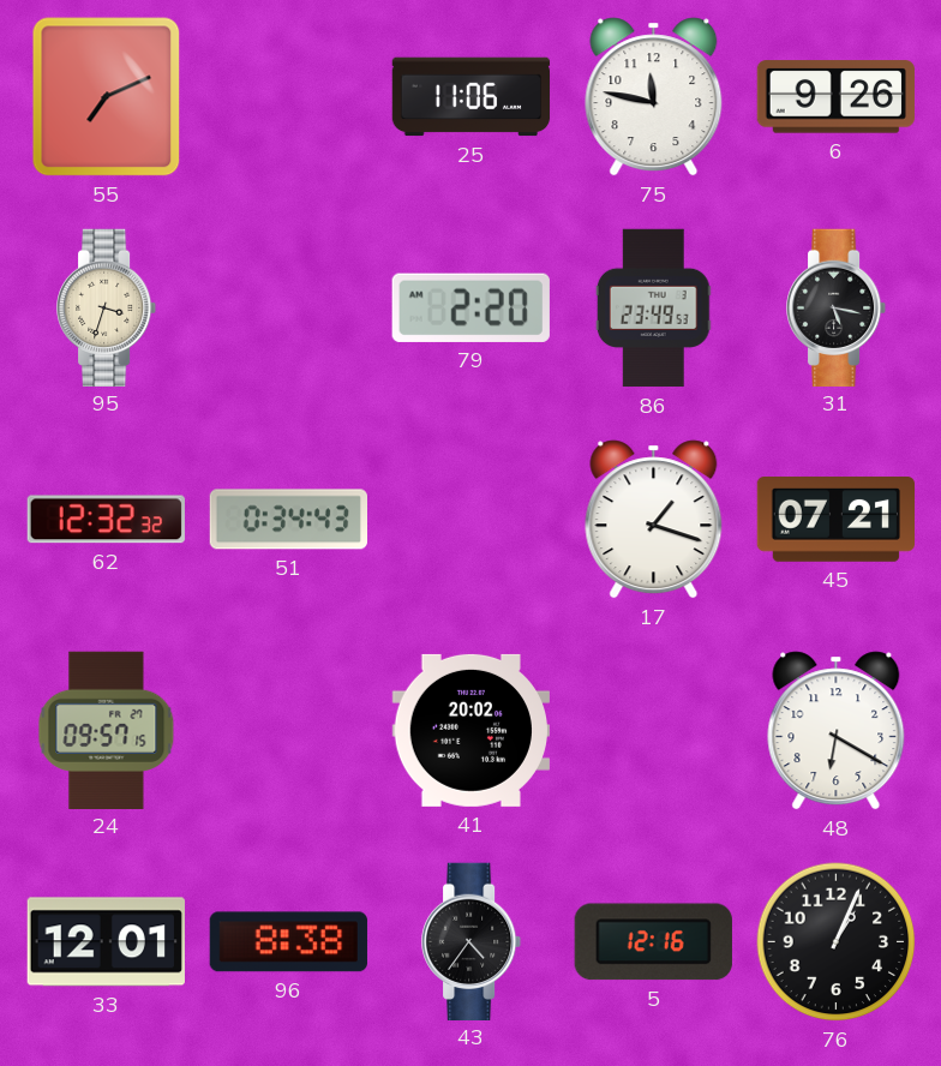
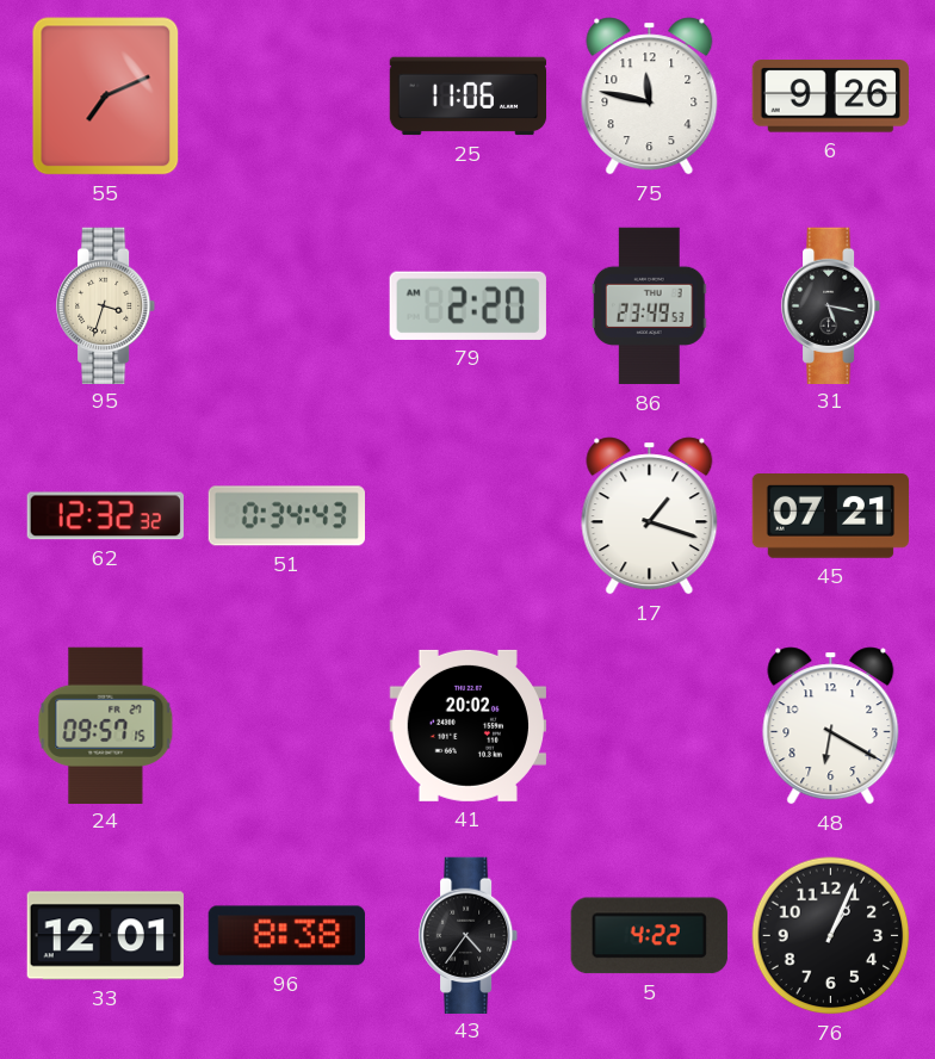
5: 12:16 -> 4:22
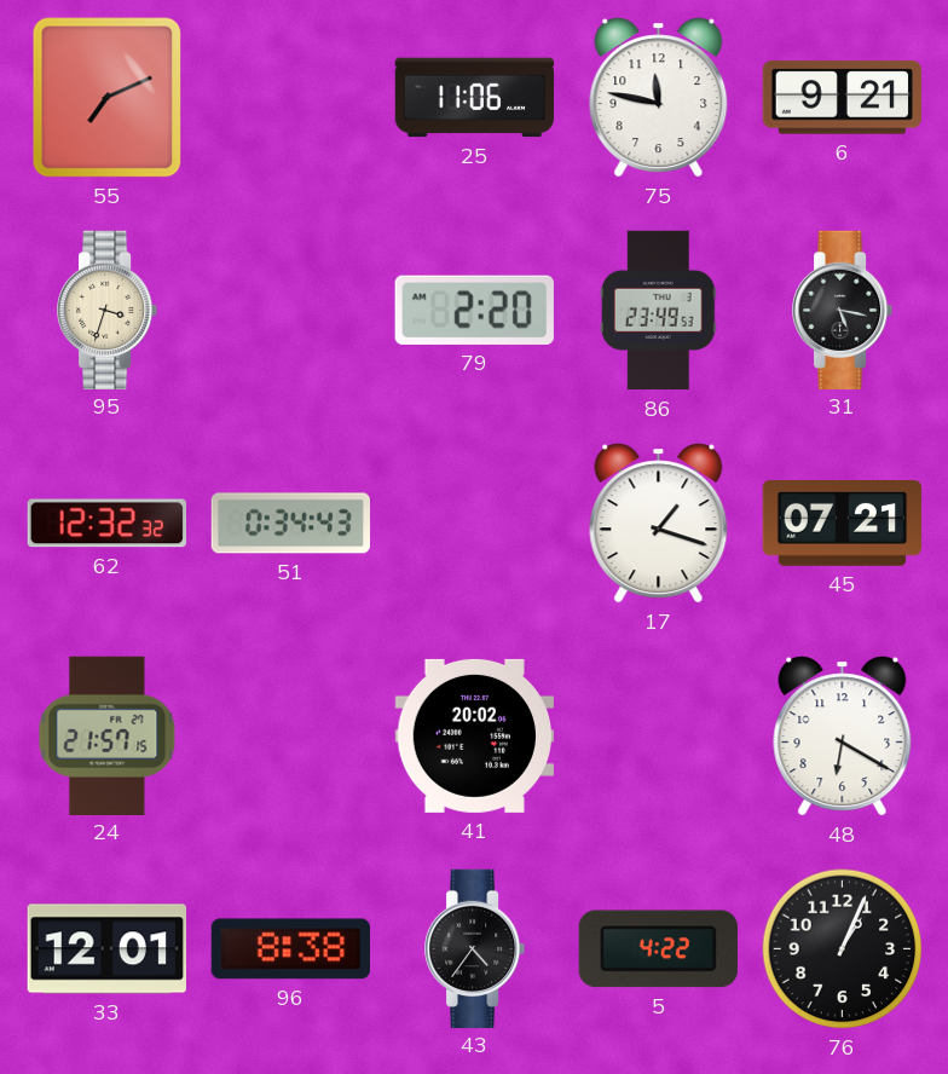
6: 9:26 -> 9:21
24: 09:57 -> 21:57
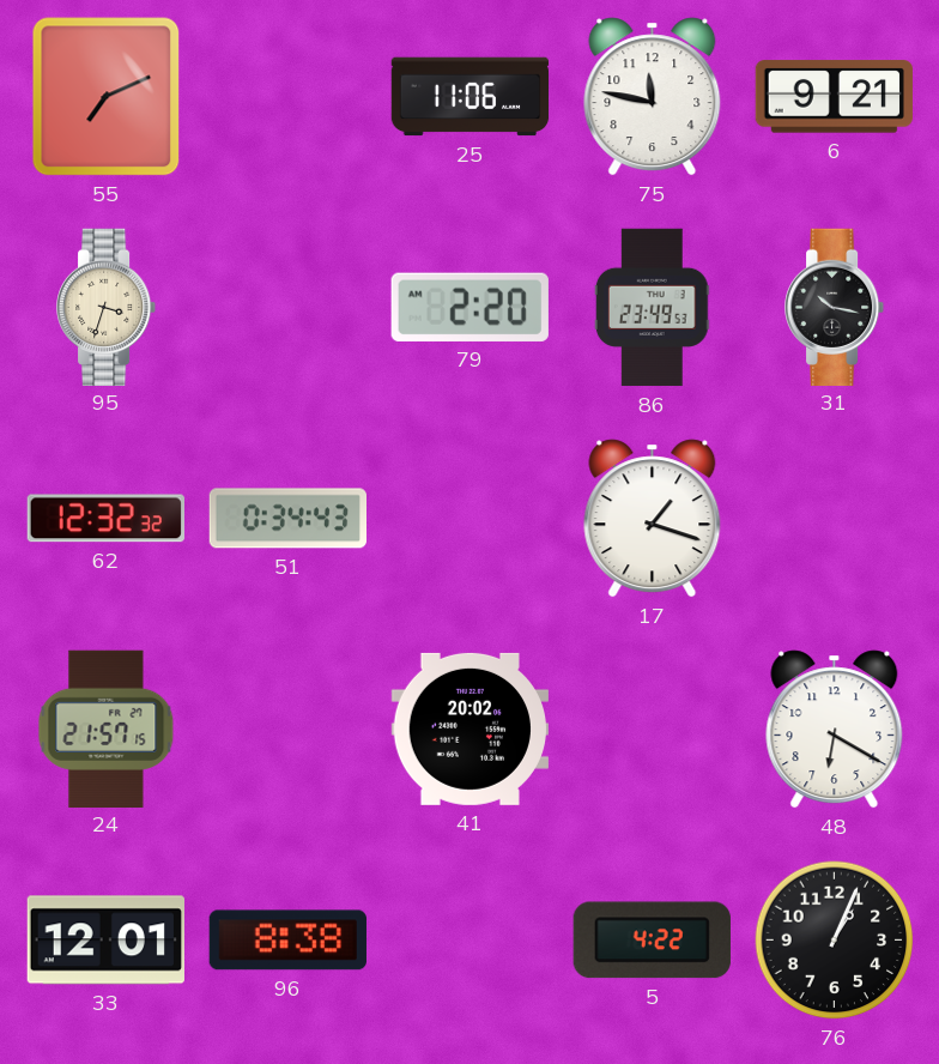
31: 5:17 -> 10:17
45: 07:21 -> none
43: 4:36 -> none
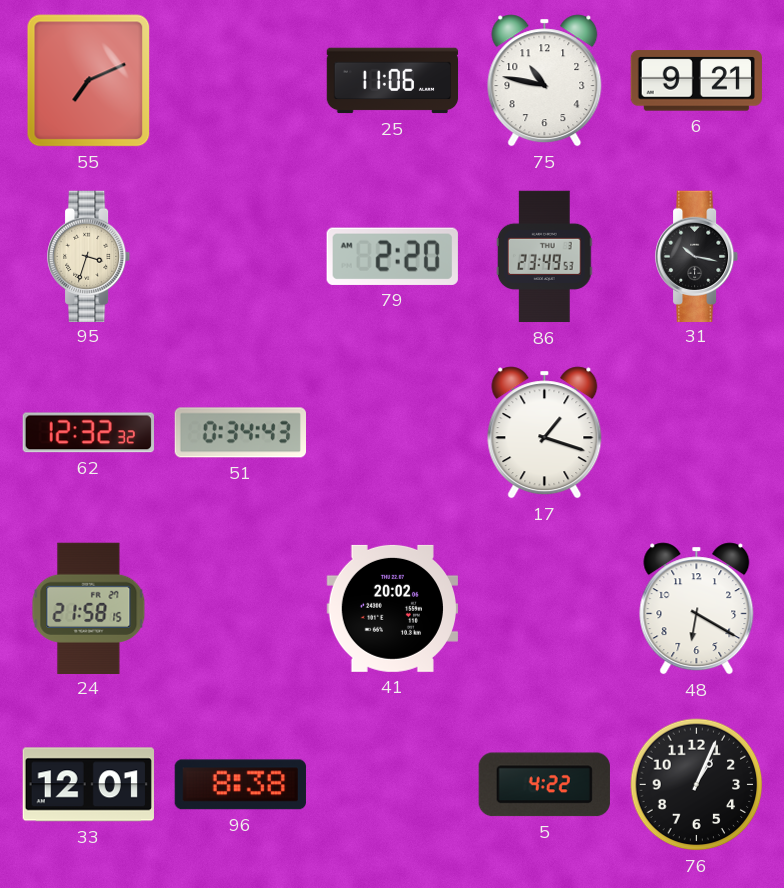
75: 11:47 -> 10:47
24: 21:57 -> 21:58
